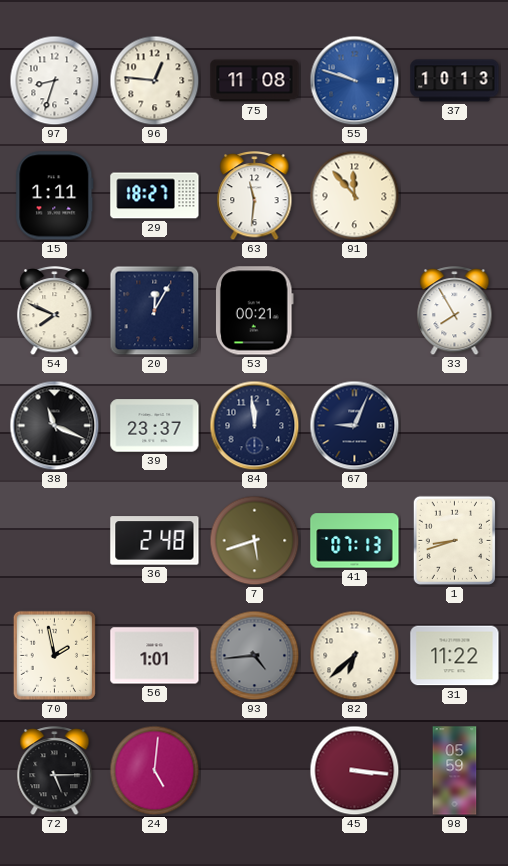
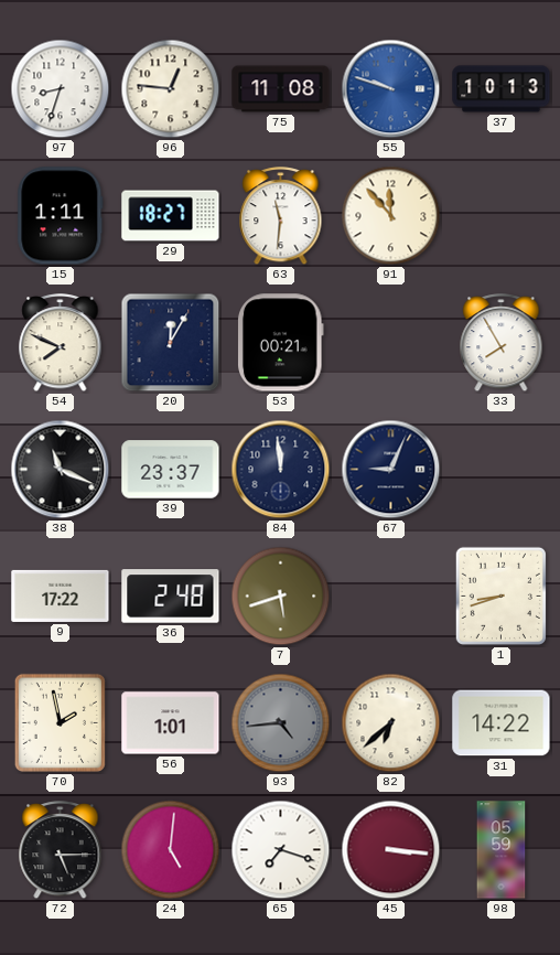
9: none -> 17:22
41: 07:13 -> none
31: 11:22 -> 14:22
65: none -> 7:18
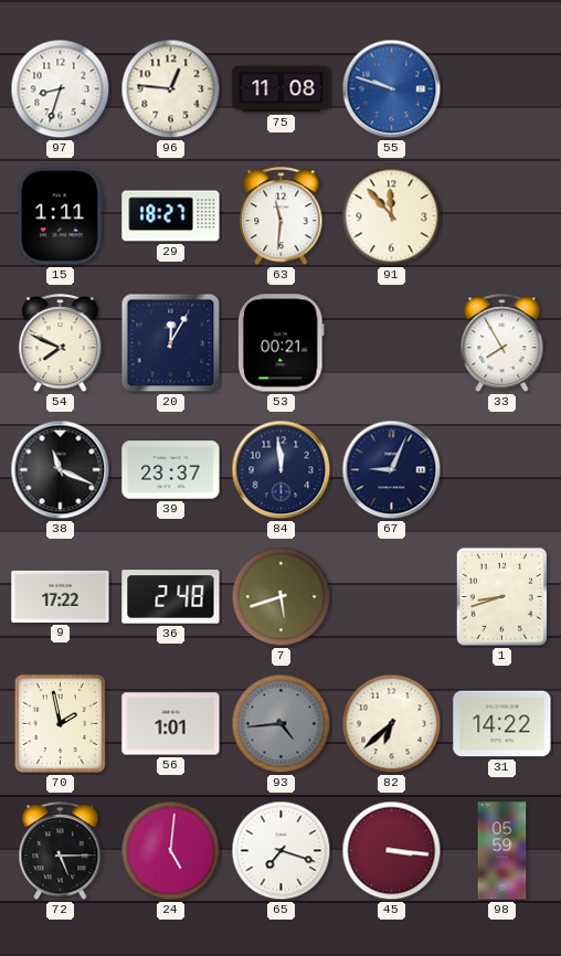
37: 10:13 -> none
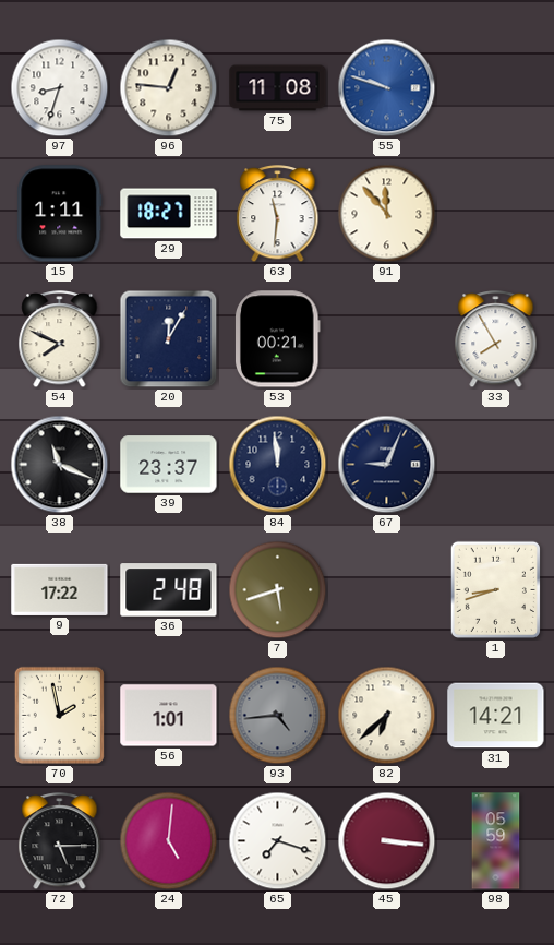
31: 14:22 -> 14:21
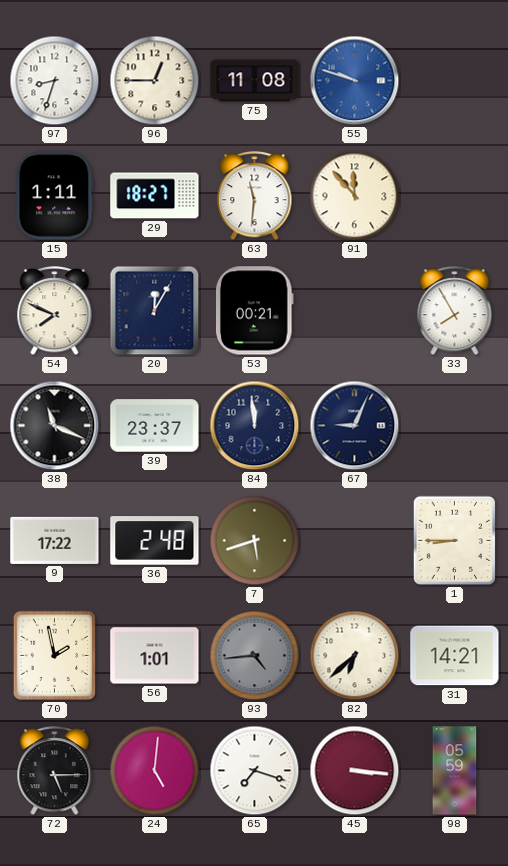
96: 12:46 -> 12:45
1: 8:42 -> 8:45
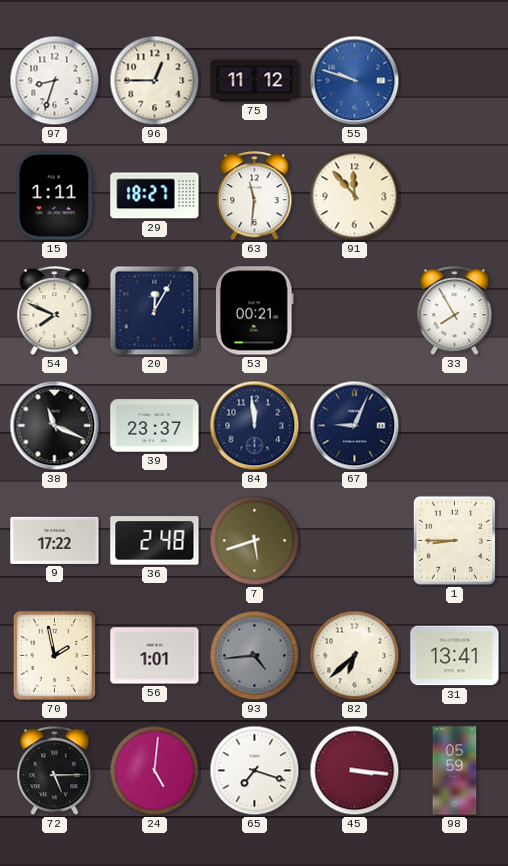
75: 11:08 -> 11:12
31: 14:21 -> 13:41
